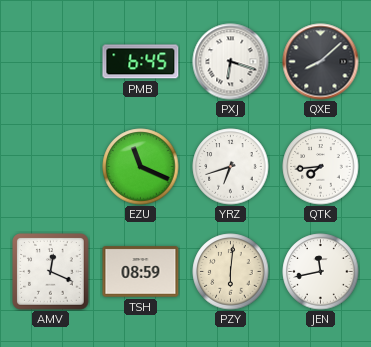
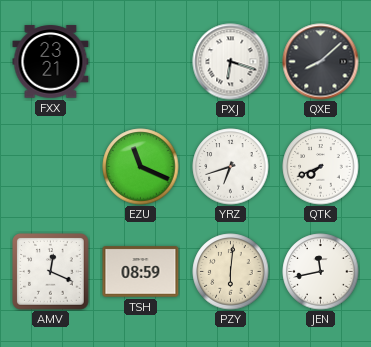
FXX: none -> 23:21
PMB: 6:45 -> none
QTK: 7:44 -> 7:41
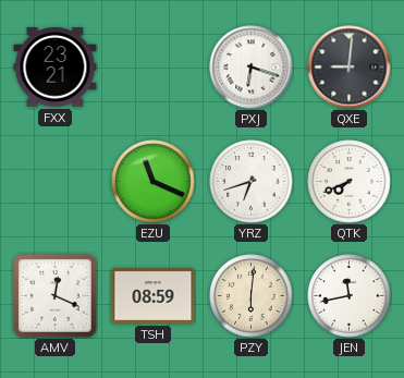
QXE: 8:08 -> 9:01
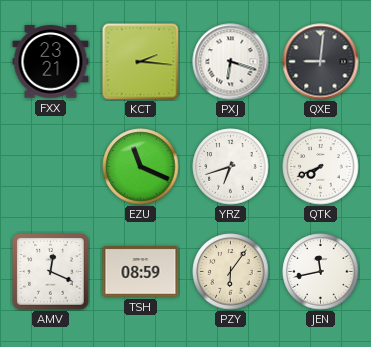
KCT: none -> 2:16
PZY: 6:01 -> 6:06
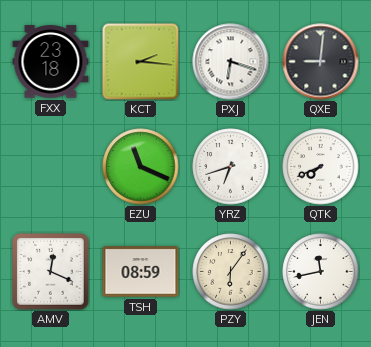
FXX: 23:21 -> 23:18
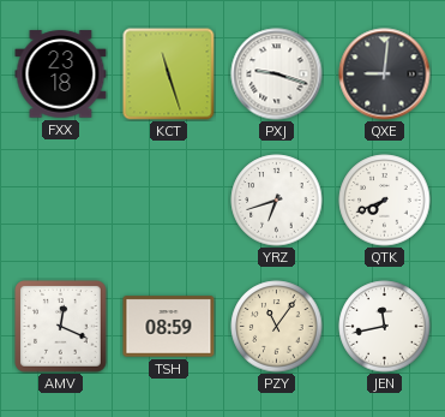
KCT: 2:16 -> 11:27
PXJ: 6:18 -> 9:18
EZU: 11:19 -> none
PZY: 6:06 -> 11:06
